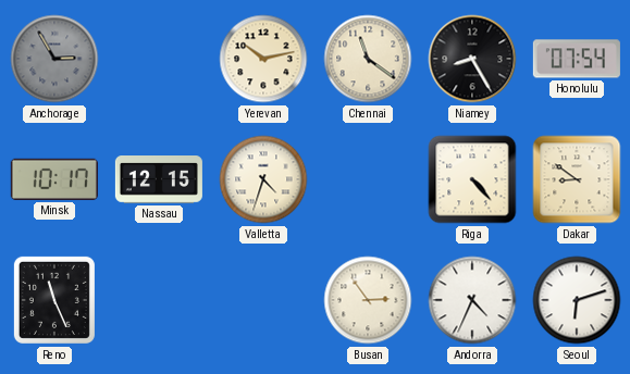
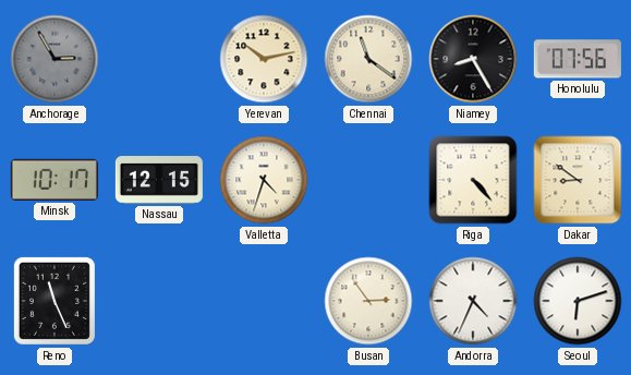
Honolulu: 07:54 -> 07:56
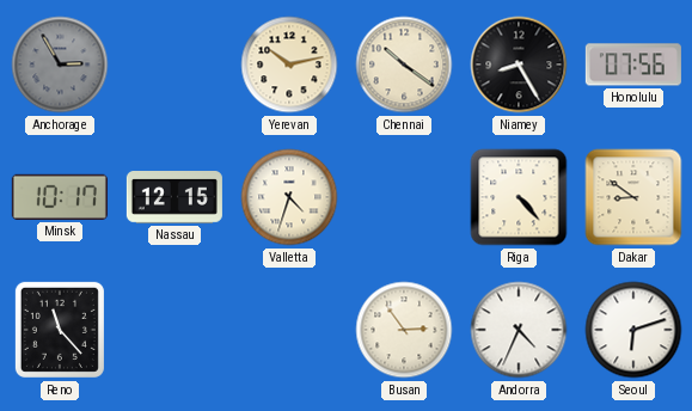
Chennai: 11:21 -> 10:21
Reno: 11:26 -> 11:23
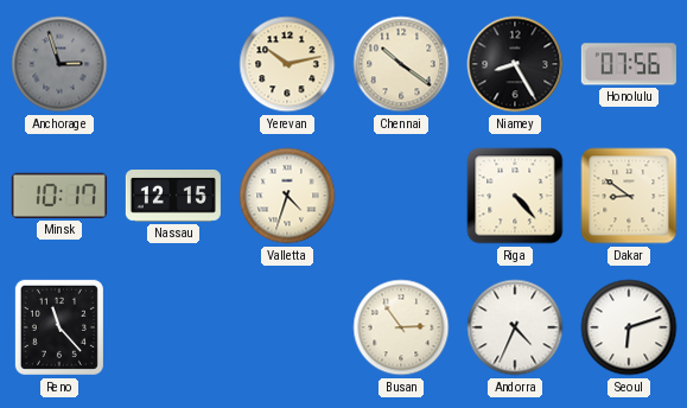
Anchorage: 2:55 -> 2:57
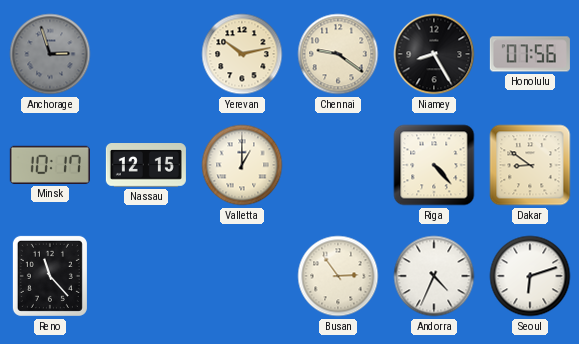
Chennai: 10:21 -> 9:21
Valletta: 4:33 -> 1:00
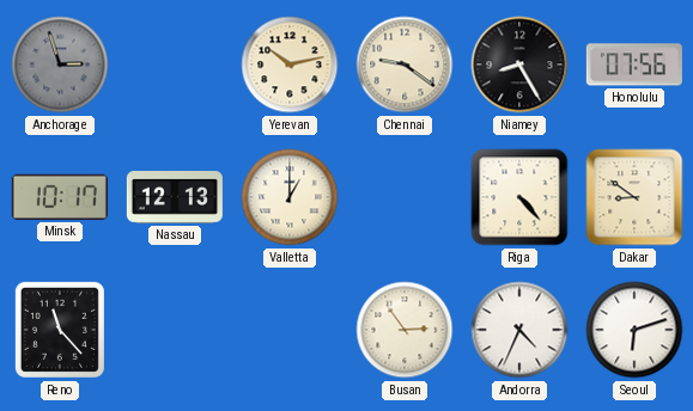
Nassau: 12:15 -> 12:13
